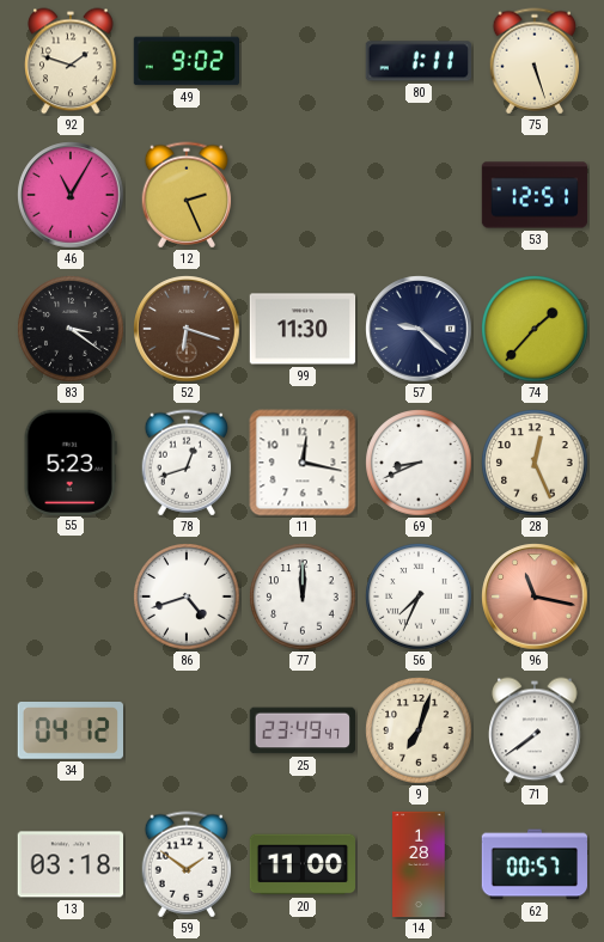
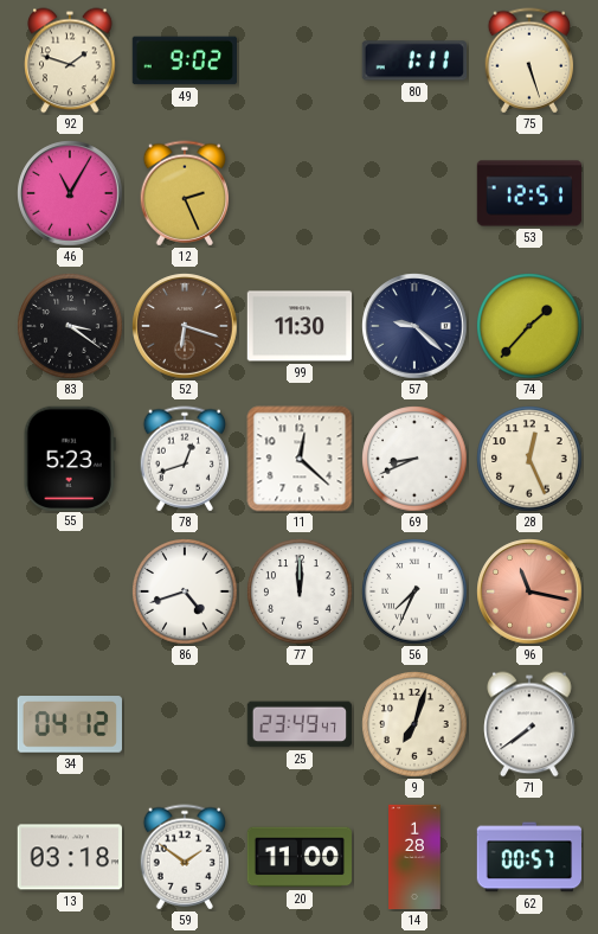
11: 12:17 -> 12:22
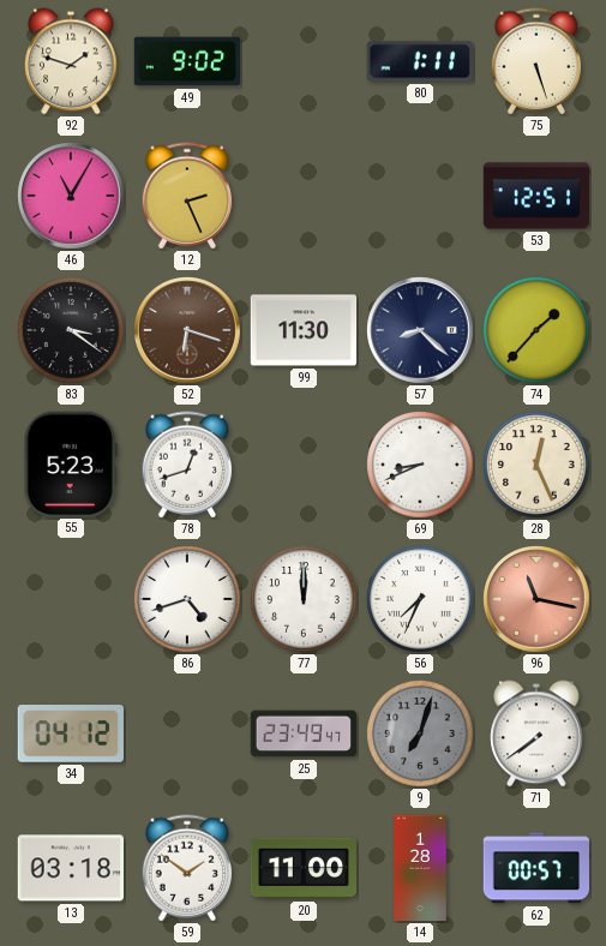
57: 9:22 -> 8:22
11: 12:22 -> none
9 dial: cream -> grey
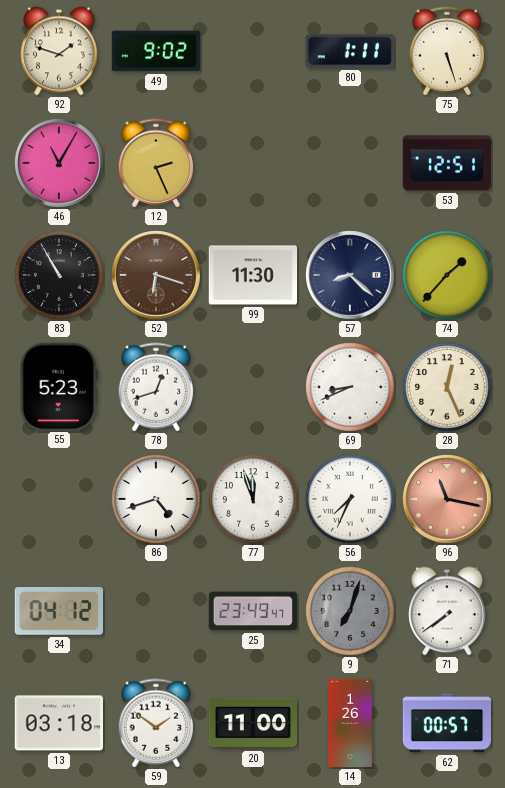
83: 3:21 -> 10:55
77: 12:00 -> 11:57
14: 1:28 -> 1:26
